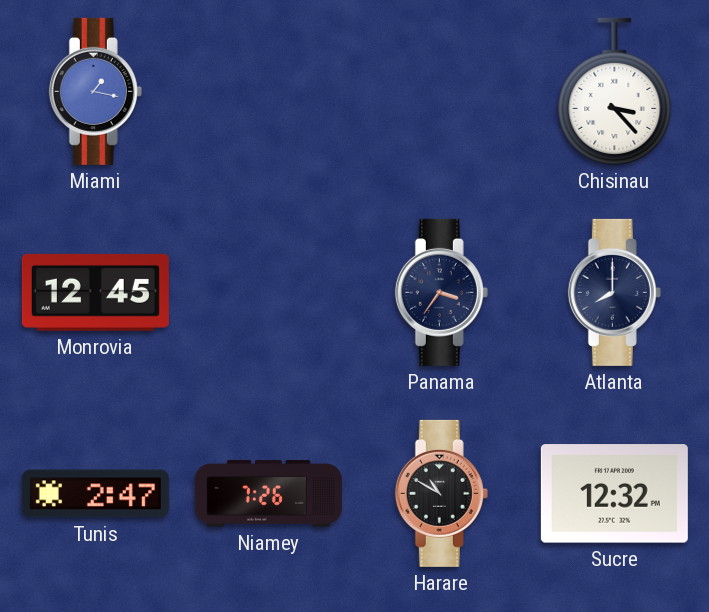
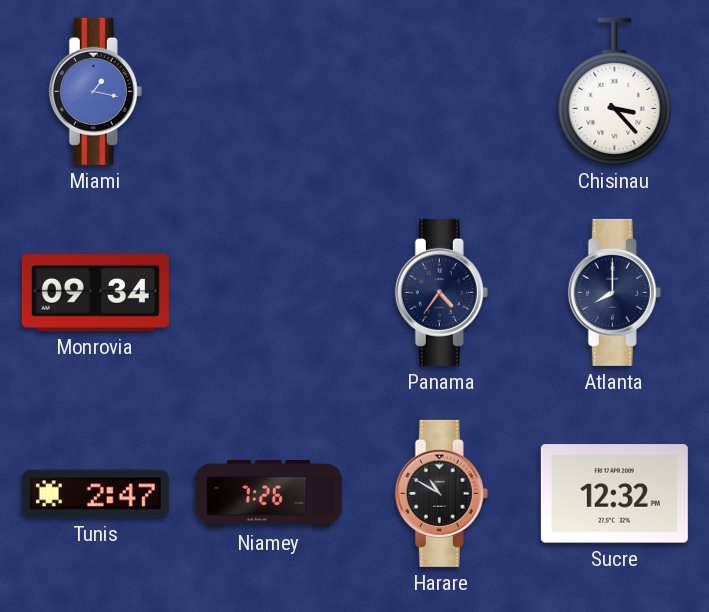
Monrovia: 12:45 -> 09:34
Panama: 3:36 -> 4:36
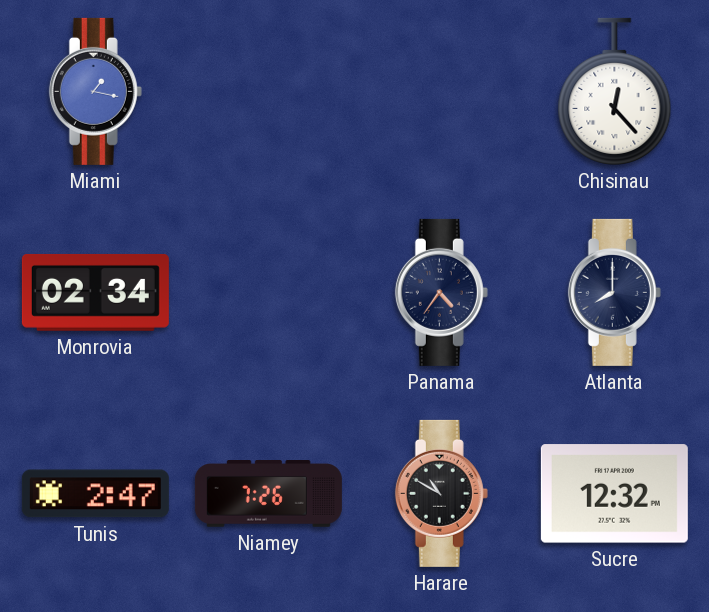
Chisinau: 3:23 -> 12:23
Monrovia: 09:34 -> 02:34
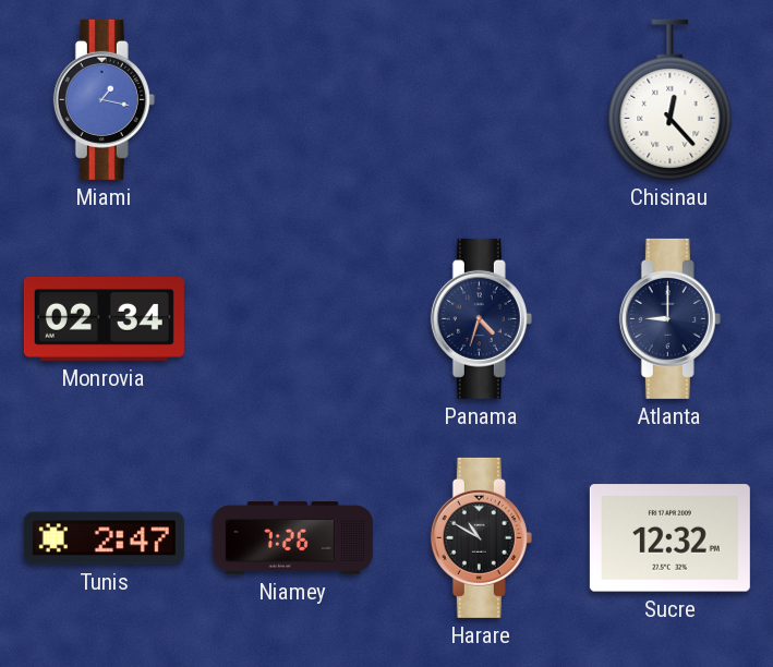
Panama: 4:36 -> 4:33
Atlanta: 8:00 -> 9:00
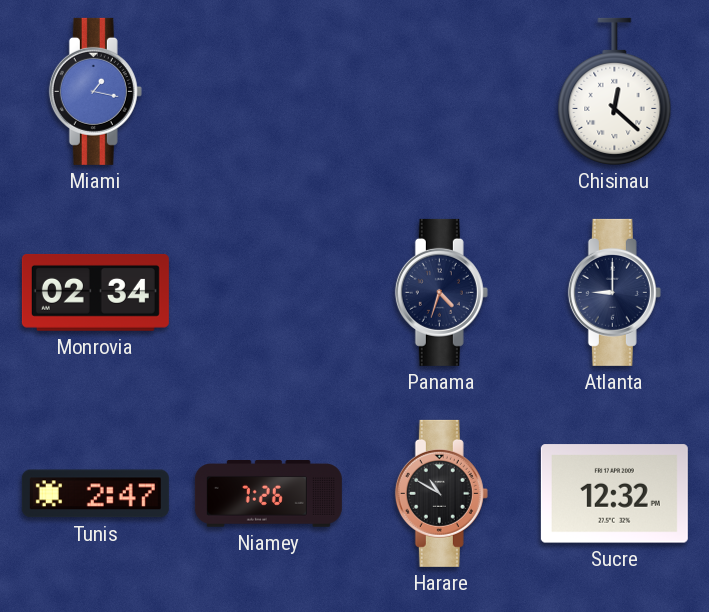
Chisinau: 12:23 -> 12:22
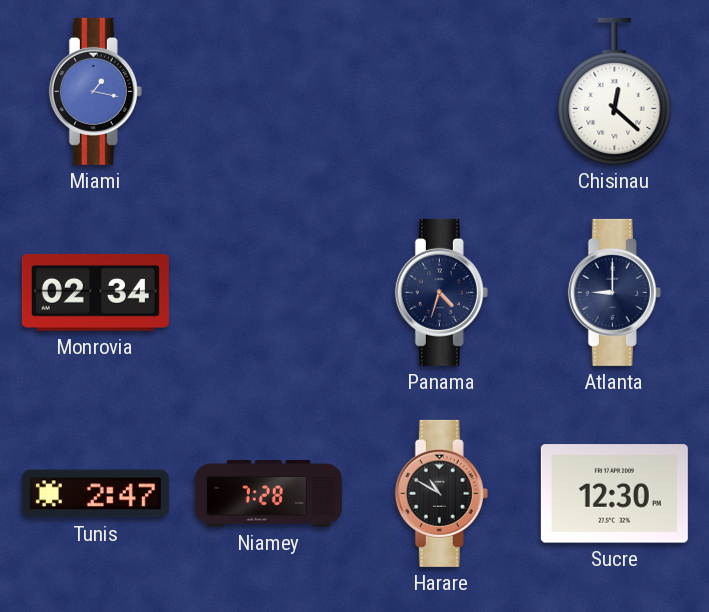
Niamey: 7:26 -> 7:28
Sucre: 12:32 -> 12:30
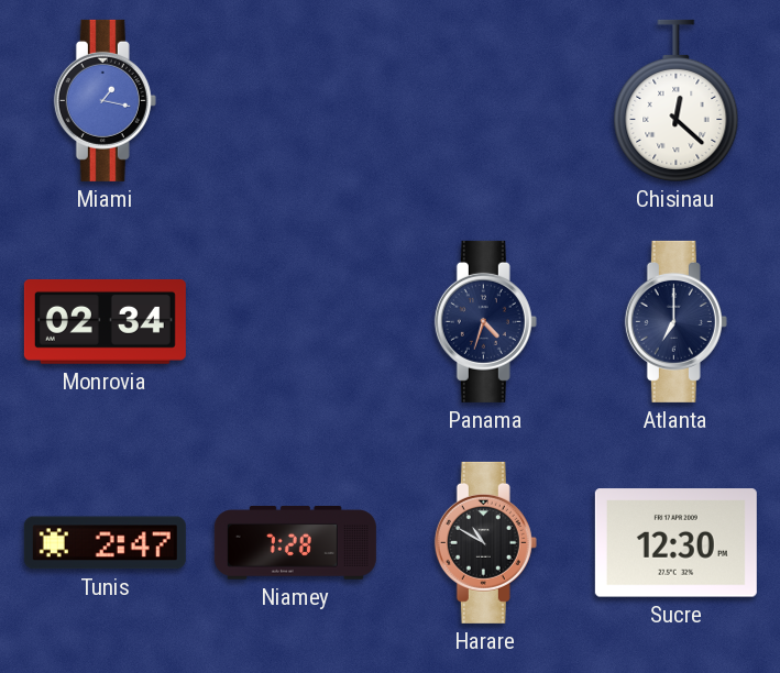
Atlanta: 9:00 -> 7:00
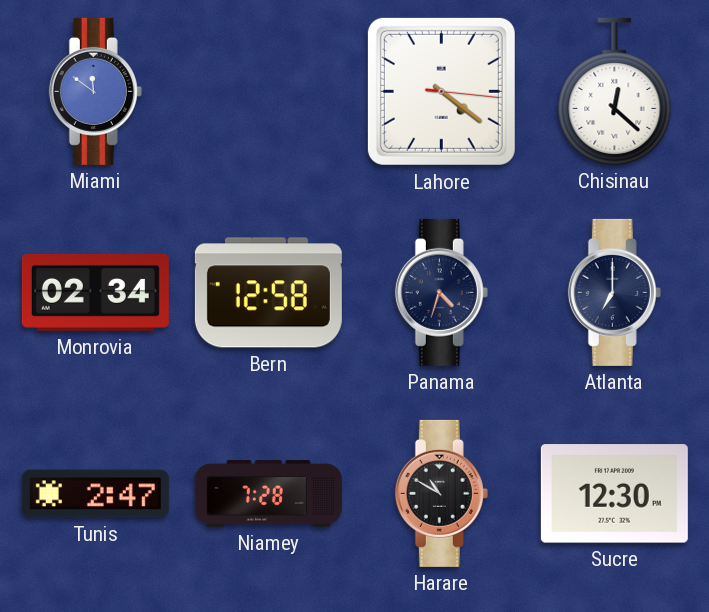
Miami: 1:17 -> 11:51
Lahore: none -> 4:21
Bern: none -> 12:58
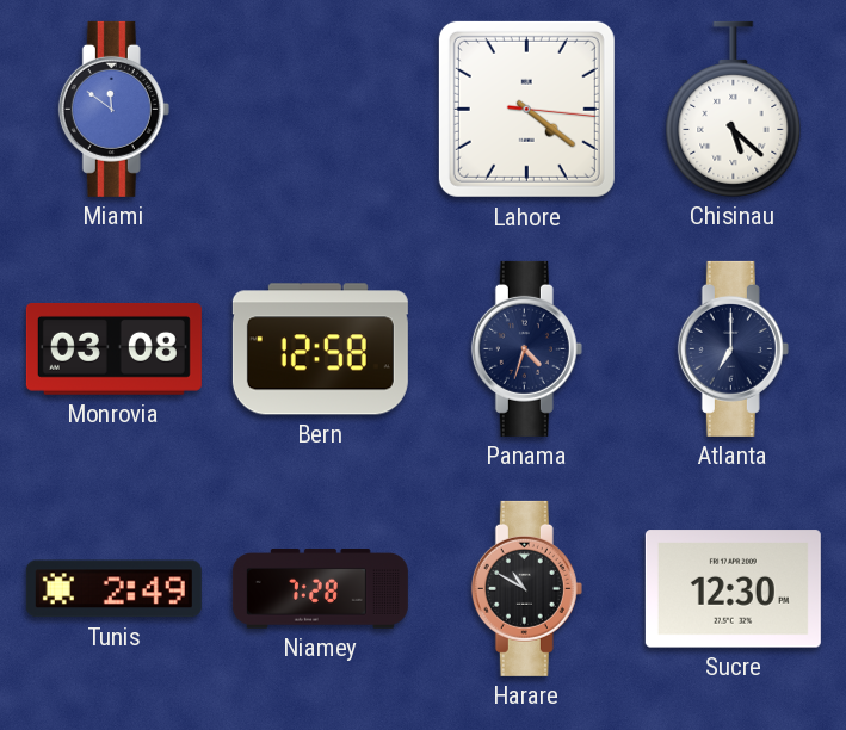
Chisinau: 12:22 -> 5:22
Monrovia: 02:34 -> 03:08
Tunis: 2:47 -> 2:49
